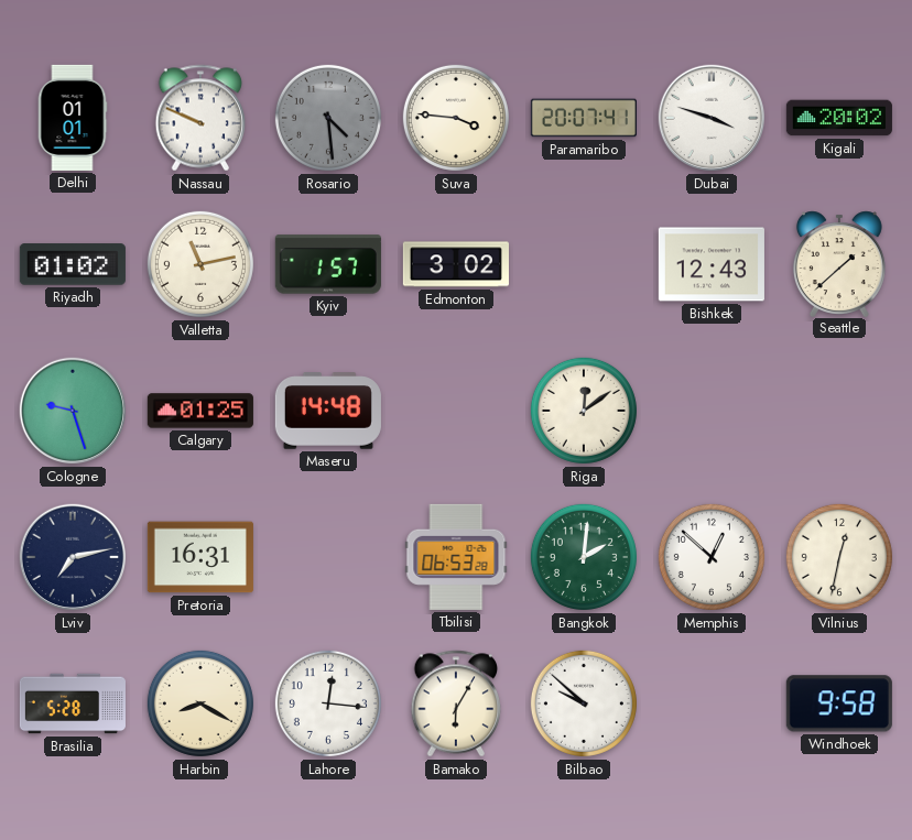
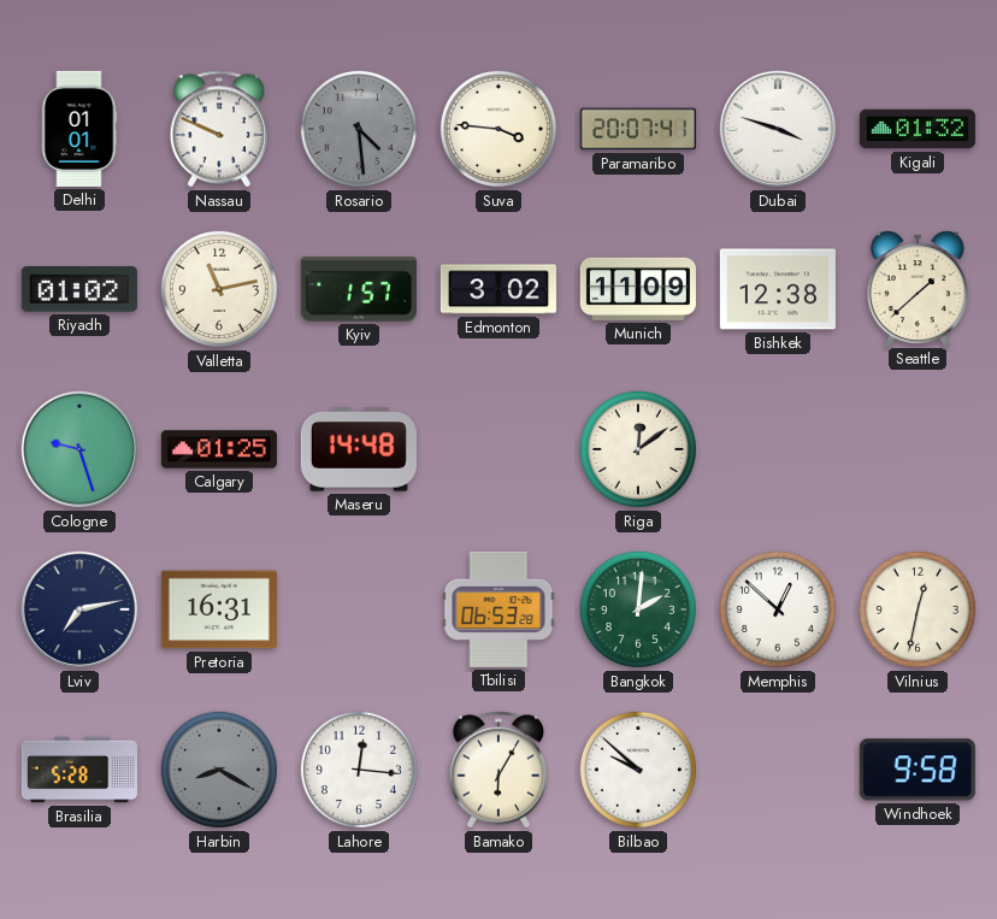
Kigali: 20:02 -> 01:32
Munich: none -> 11:09
Bishkek: 12:43 -> 12:38
Harbin dial: cream -> grey
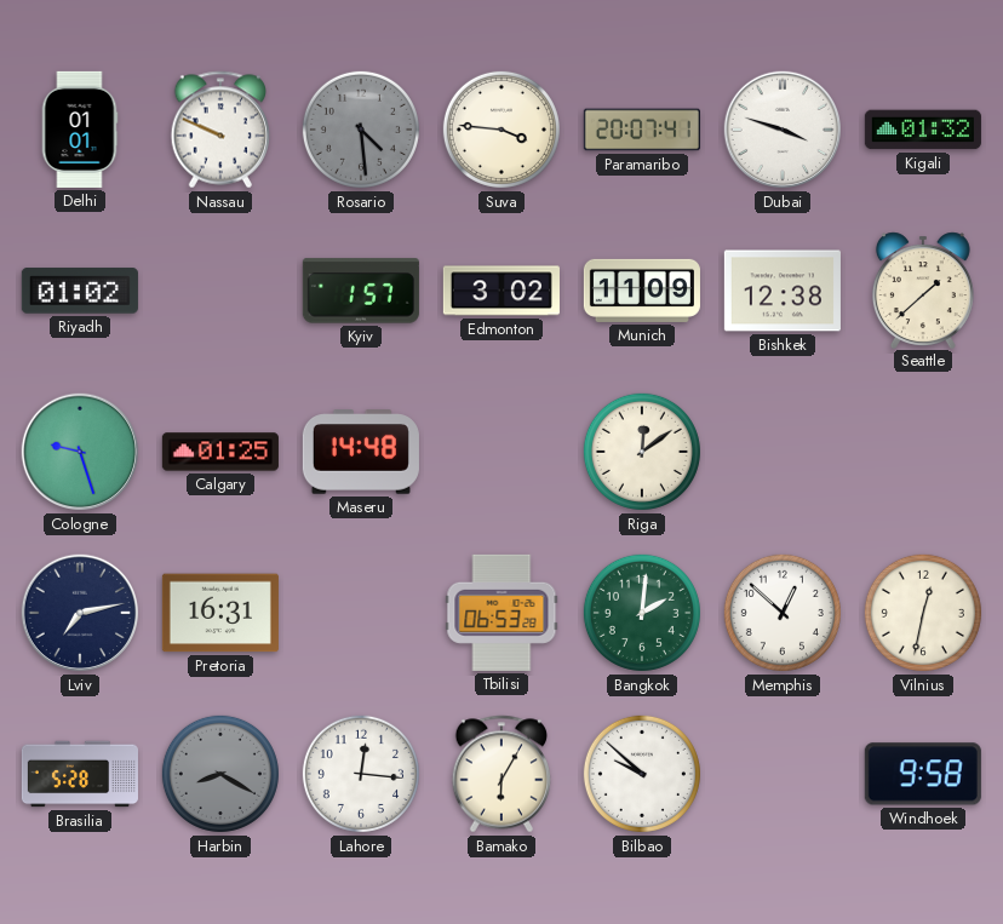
Valletta: 11:13 -> none
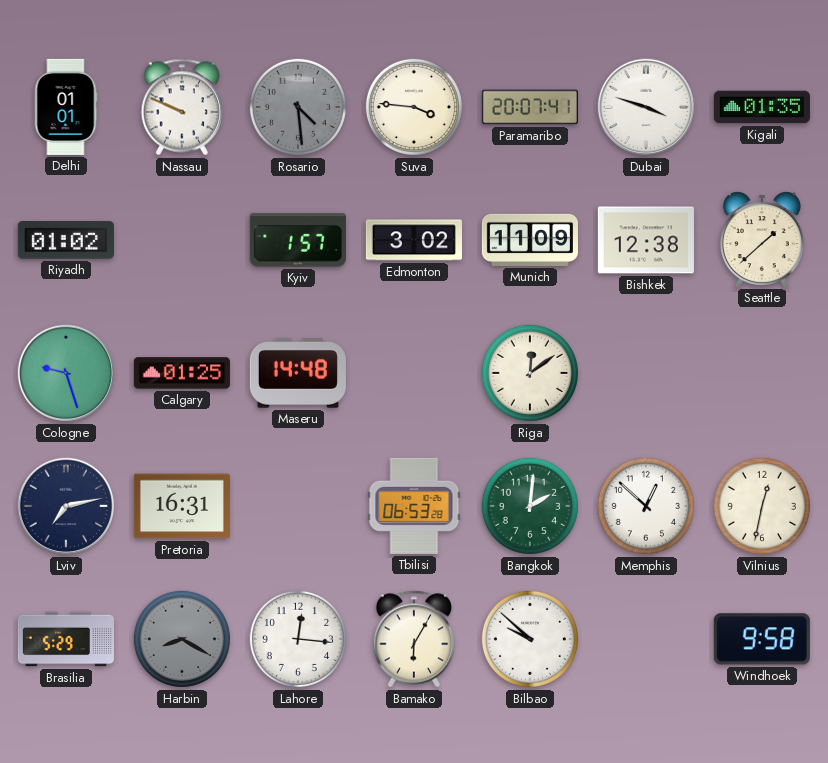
Kigali: 01:32 -> 01:35
Brasilia: 5:28 -> 5:29
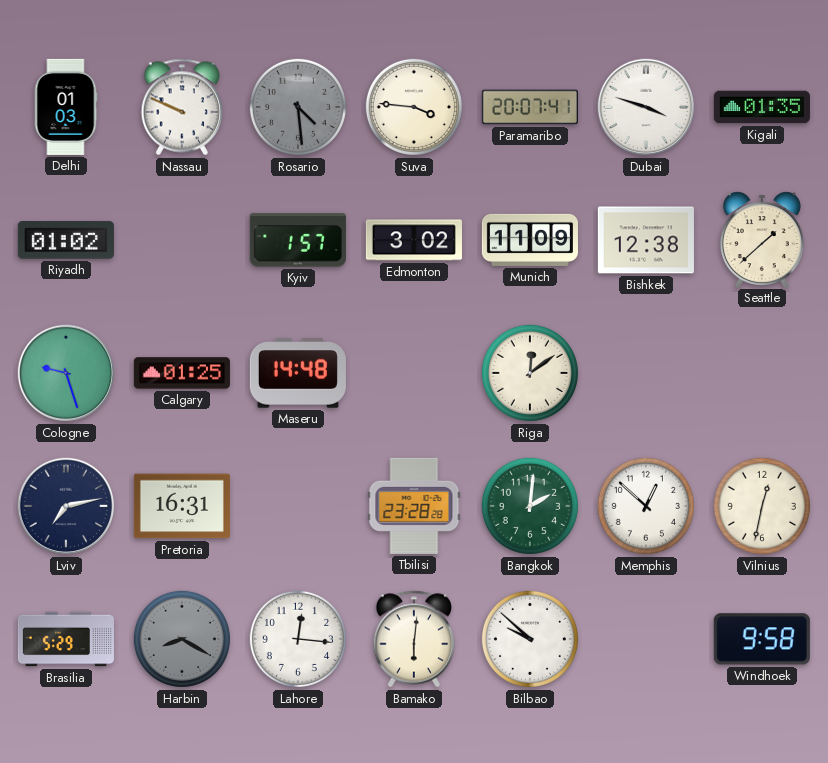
Delhi: 01:01 -> 01:03
Tbilisi: 06:53 -> 23:28
Bamako: 6:05 -> 6:01
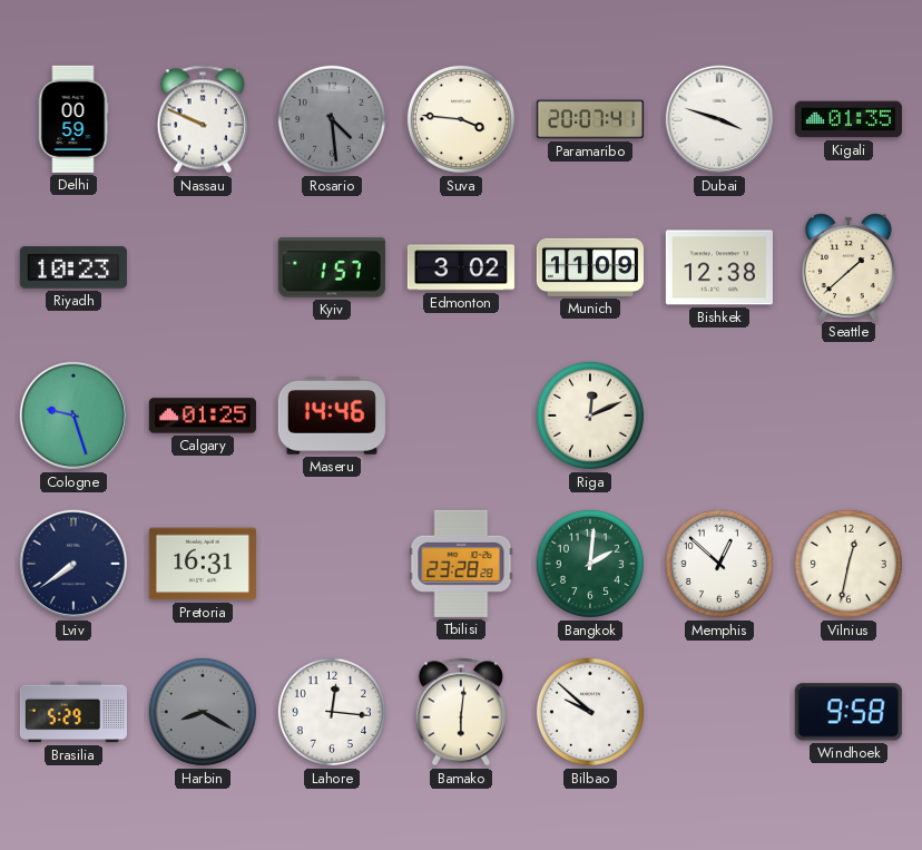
Delhi: 01:03 -> 00:59
Riyadh: 01:02 -> 10:23
Maseru: 14:48 -> 14:46
Riga: 12:09 -> 12:11
Lviv: 7:13 -> 7:39
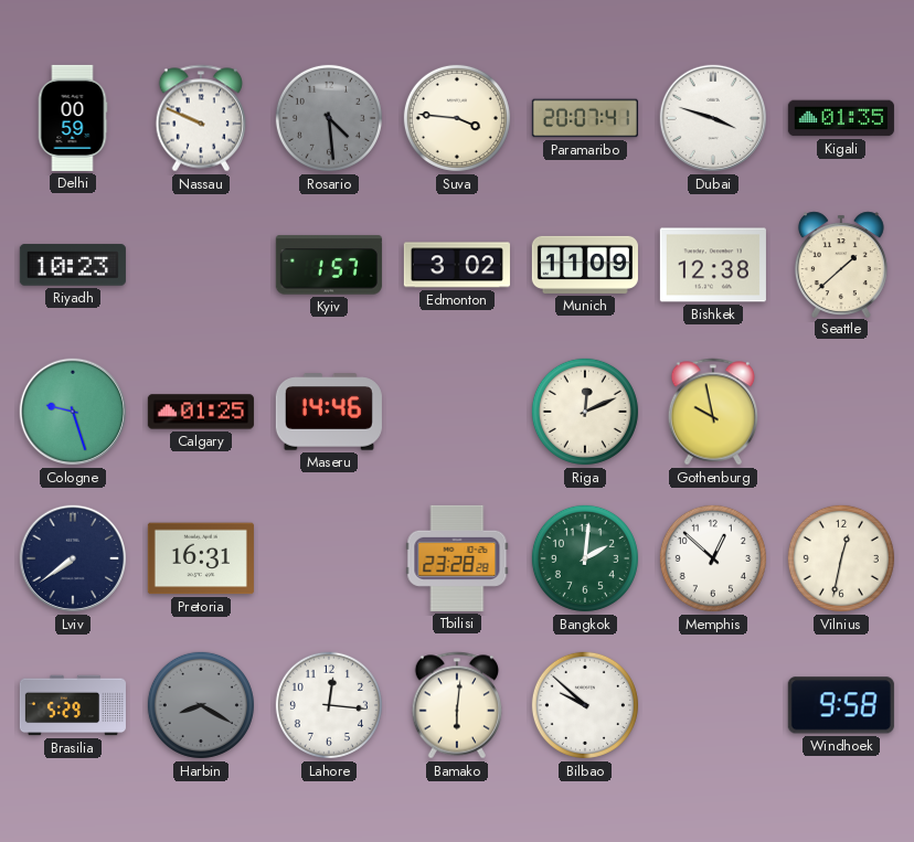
Gothenburg: none -> 9:58
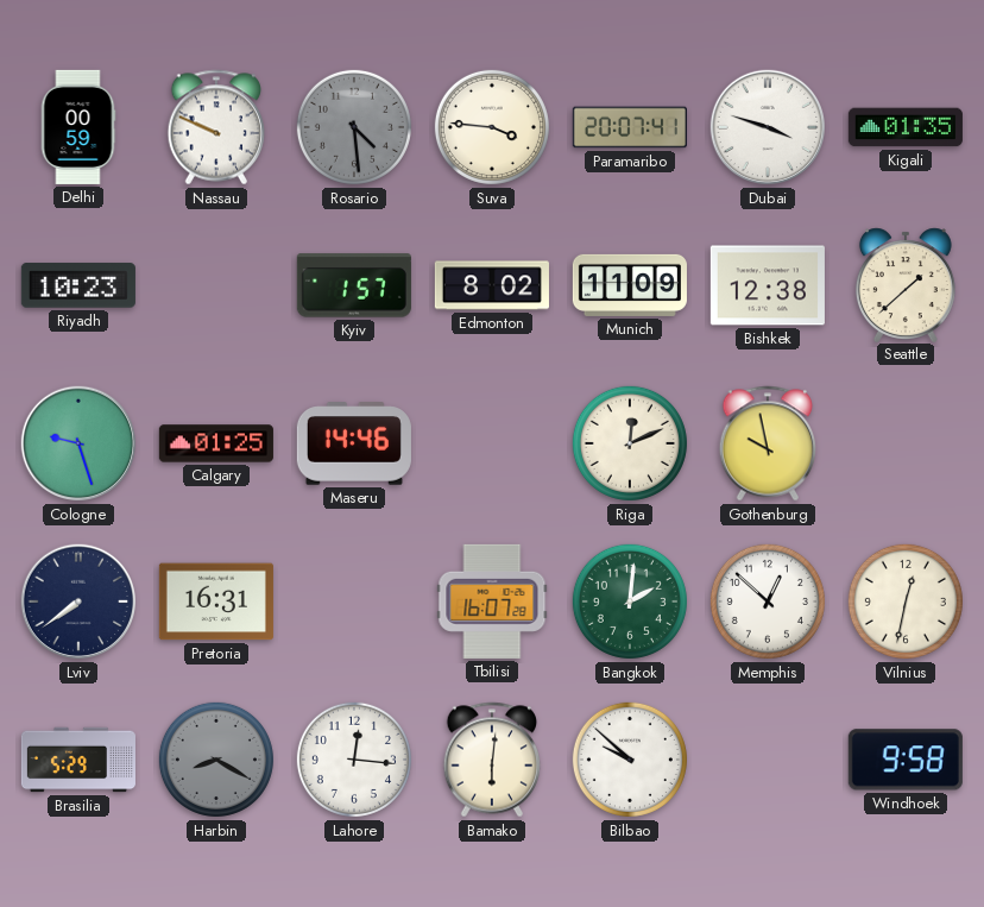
Edmonton: 3:02 -> 8:02
Tbilisi: 23:28 -> 16:07
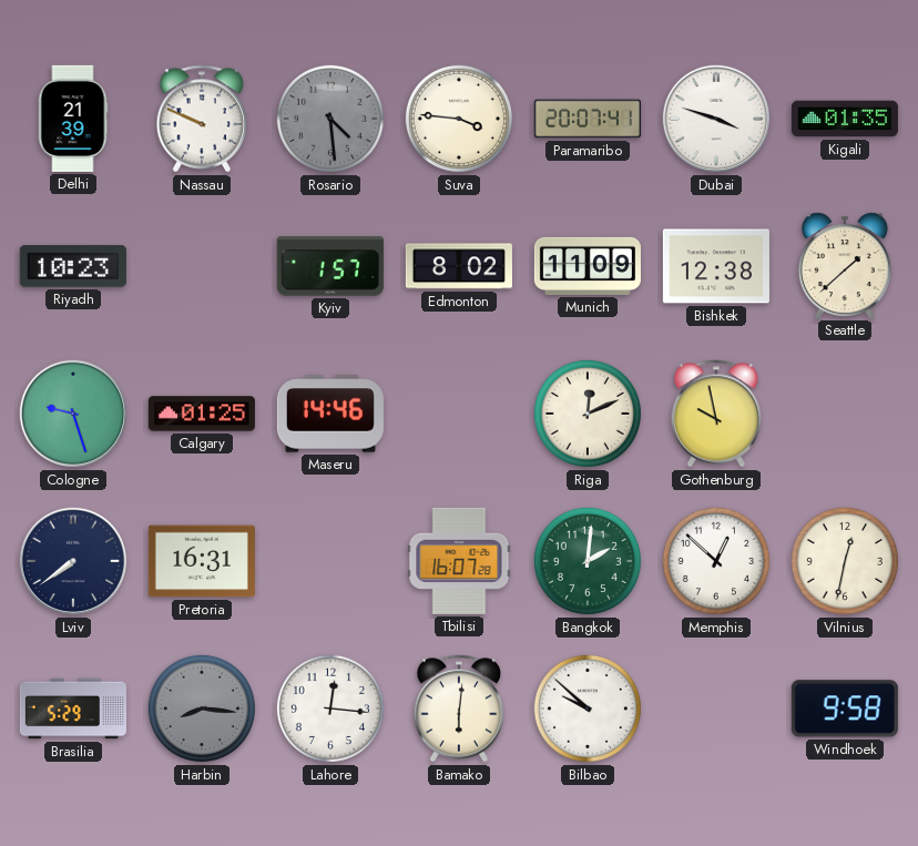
Delhi: 00:59 -> 21:39
Harbin: 8:20 -> 8:16
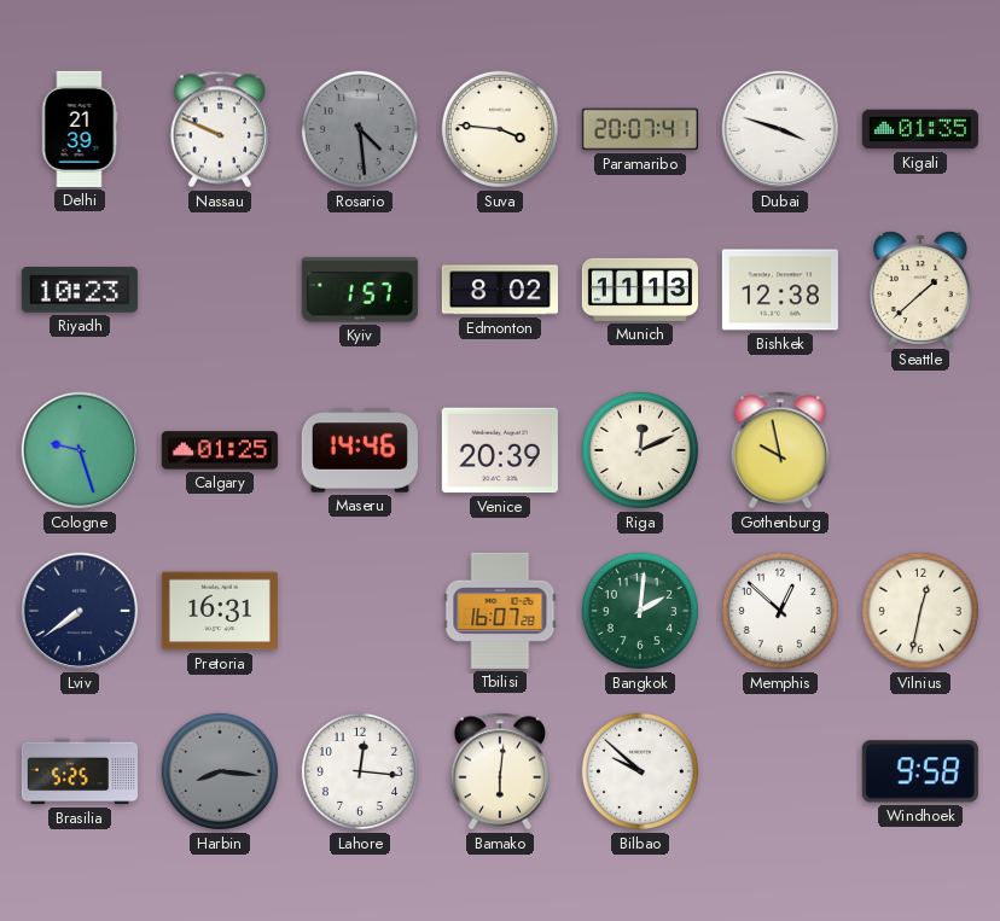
Munich: 11:09 -> 11:13
Venice: none -> 20:39
Brasilia: 5:29 -> 5:25
